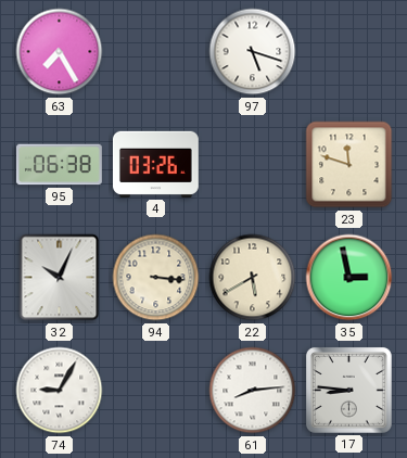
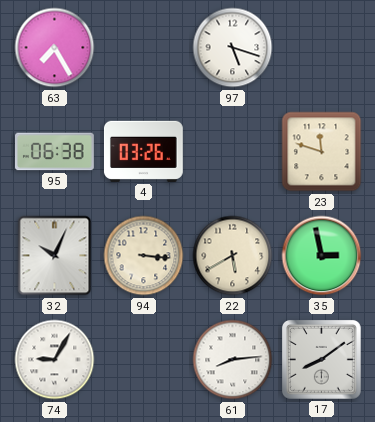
17: 8:46 -> 8:09
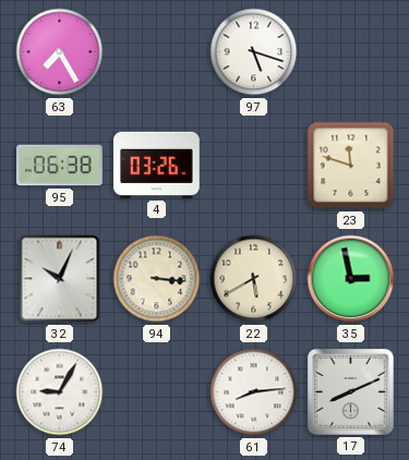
17: 8:09 -> 8:11
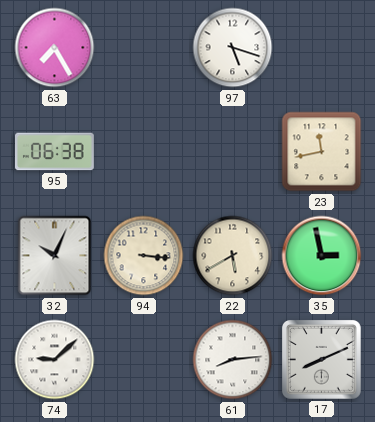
4: 03:26 -> none
23: 11:48 -> 11:43
74: 9:05 -> 9:08
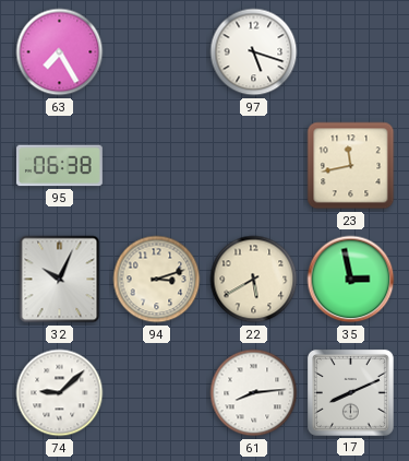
94: 3:16 -> 3:12
